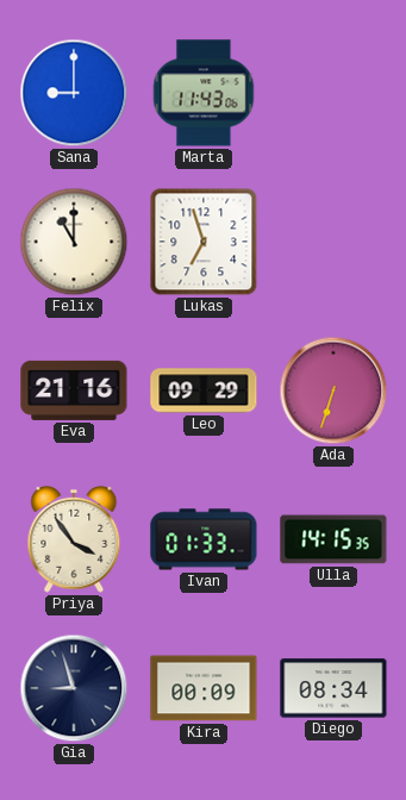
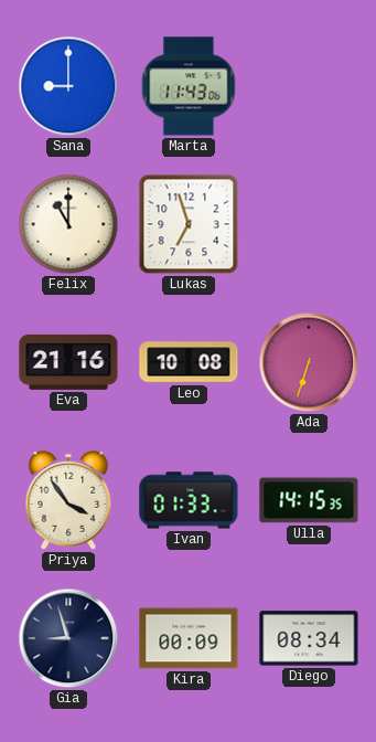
Leo: 09:29 -> 10:08
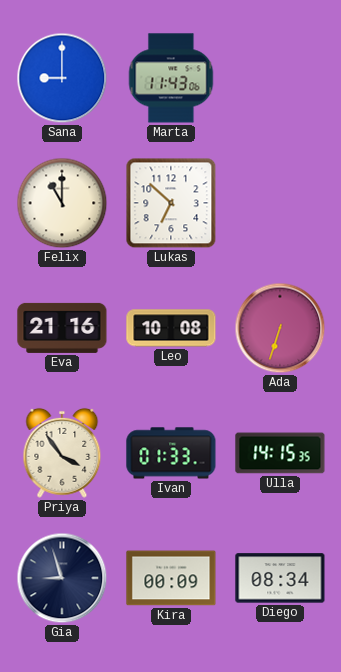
Lukas: 6:57 -> 6:52
